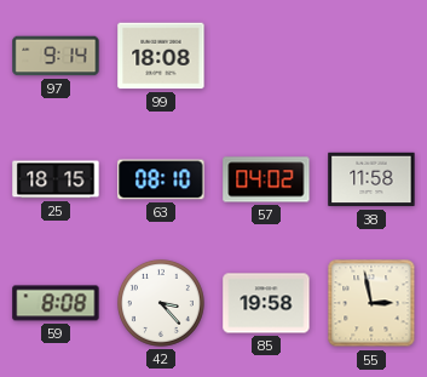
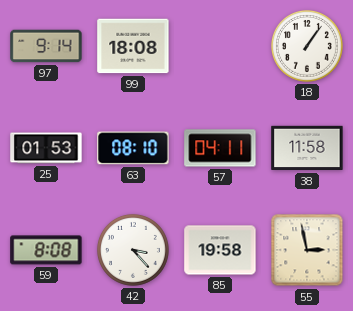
18: none -> 1:06
25: 18:15 -> 01:53
57: 04:02 -> 04:11
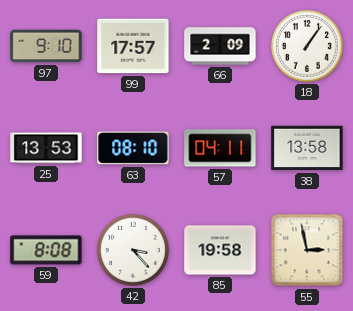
97: 9:14 -> 9:10
99: 18:08 -> 17:57
66: none -> 2:09
25: 01:53 -> 13:53
38: 11:58 -> 13:58
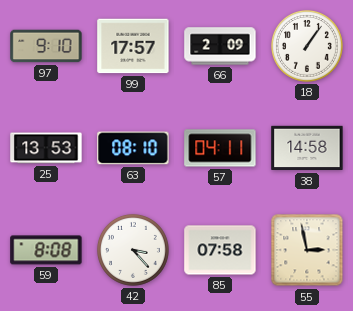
38: 13:58 -> 14:58
85: 19:58 -> 07:58
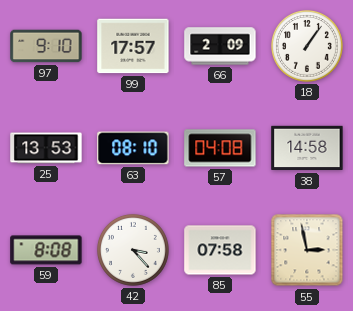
57: 04:11 -> 04:08
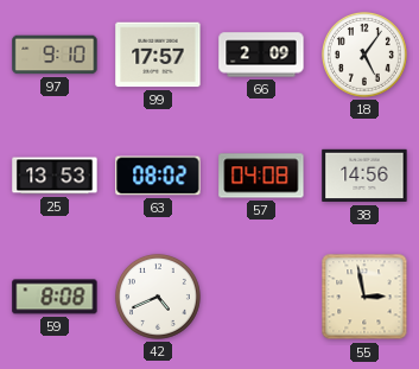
18: 1:06 -> 5:06
63: 08:10 -> 08:02
38: 14:58 -> 14:56
42: 3:23 -> 4:41
85: 07:58 -> none
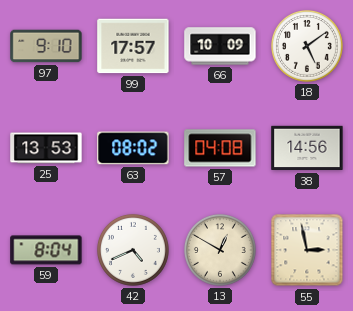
66: 2:09 -> 10:09
18: 5:06 -> 5:09
59: 8:08 -> 8:04
13: none -> 12:50
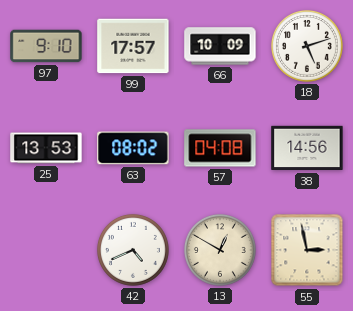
18: 5:09 -> 5:12
59: 8:04 -> none
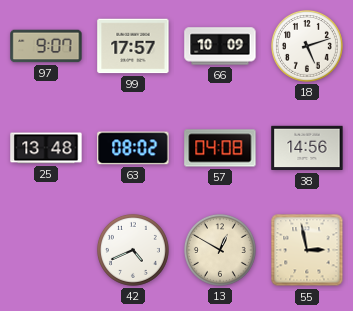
97: 9:10 -> 9:07
25: 13:53 -> 13:48
